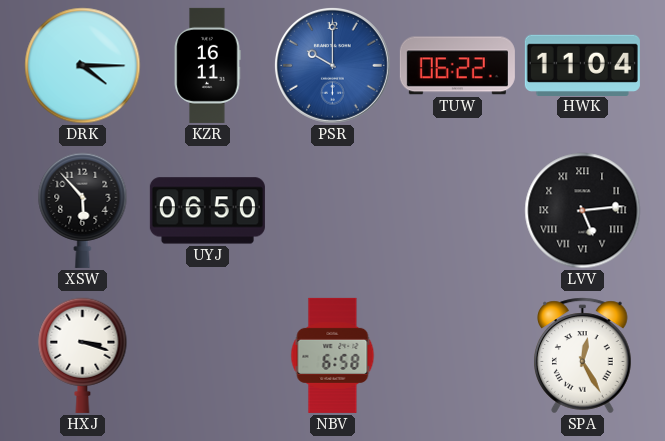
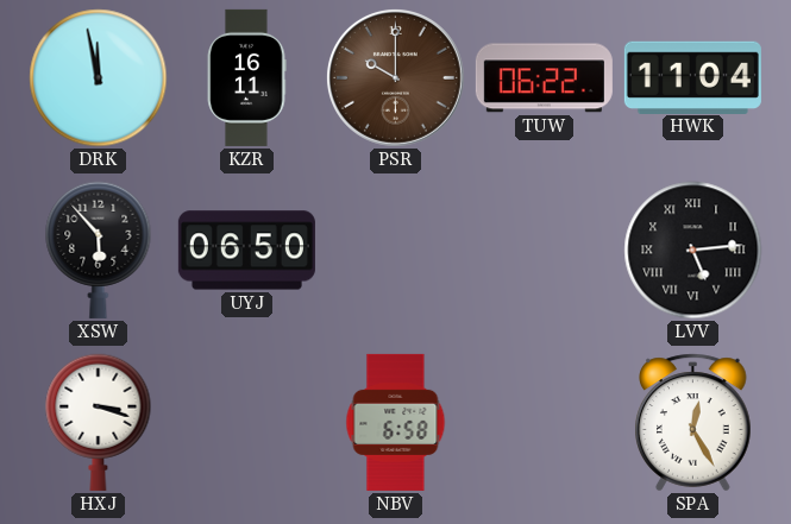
DRK: 4:15 -> 11:58
PSR dial: blue -> brown
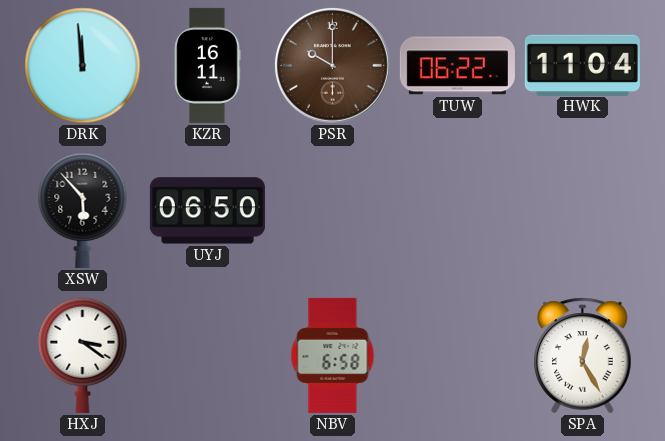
DRK: 11:58 -> 11:59
LVV: 5:14 -> none
HXJ: 3:18 -> 3:21
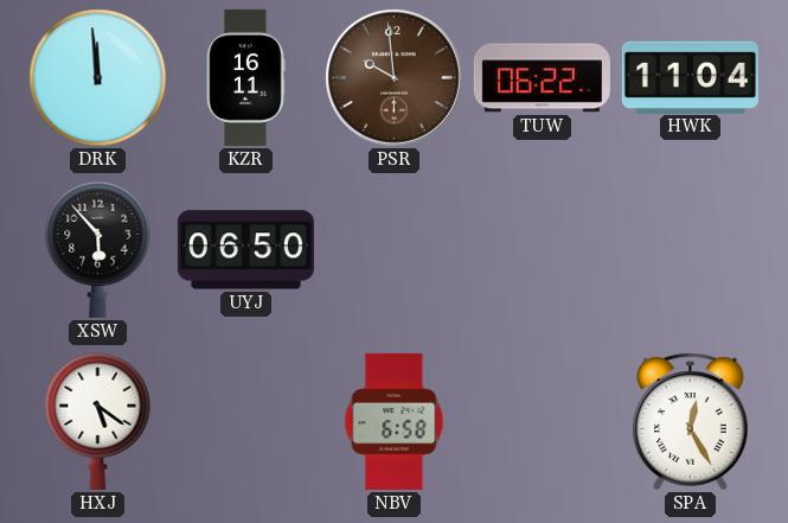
PSR: 10:00 -> 9:59
HXJ: 3:21 -> 5:21
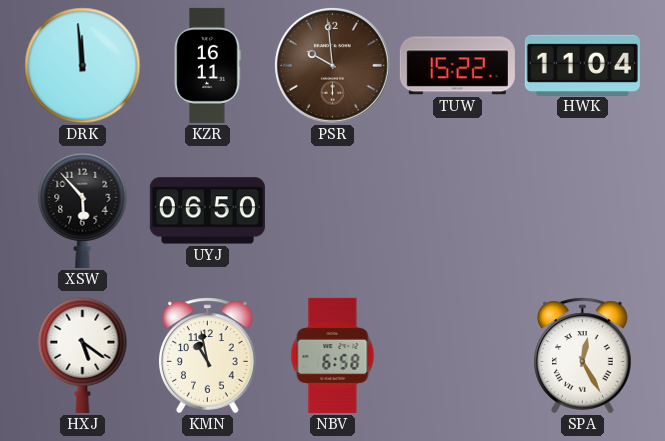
TUW: 06:22 -> 15:22
KMN: none -> 10:58
